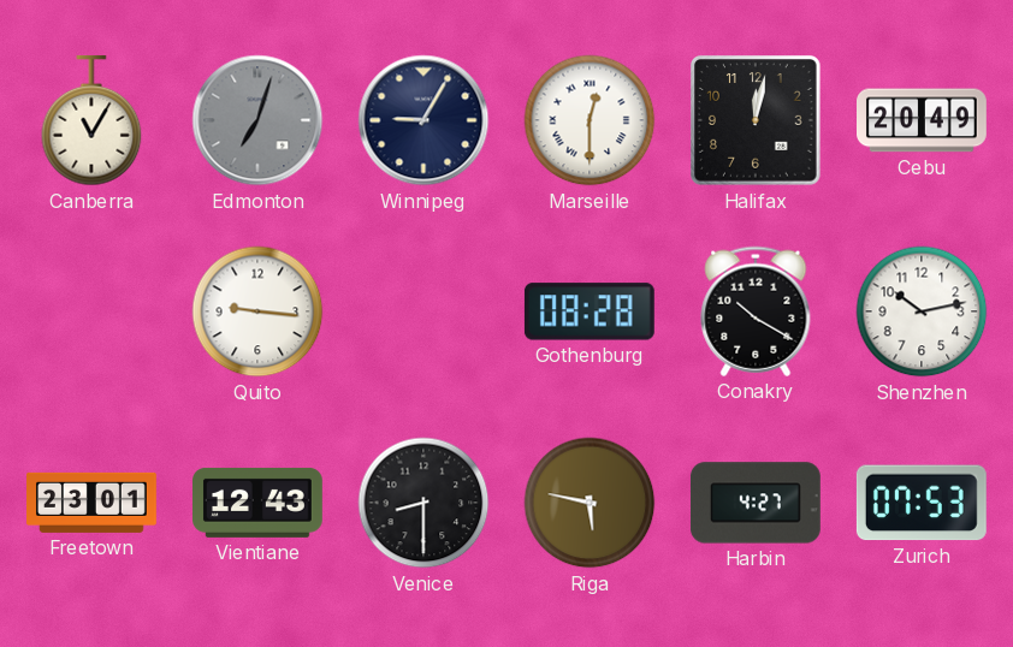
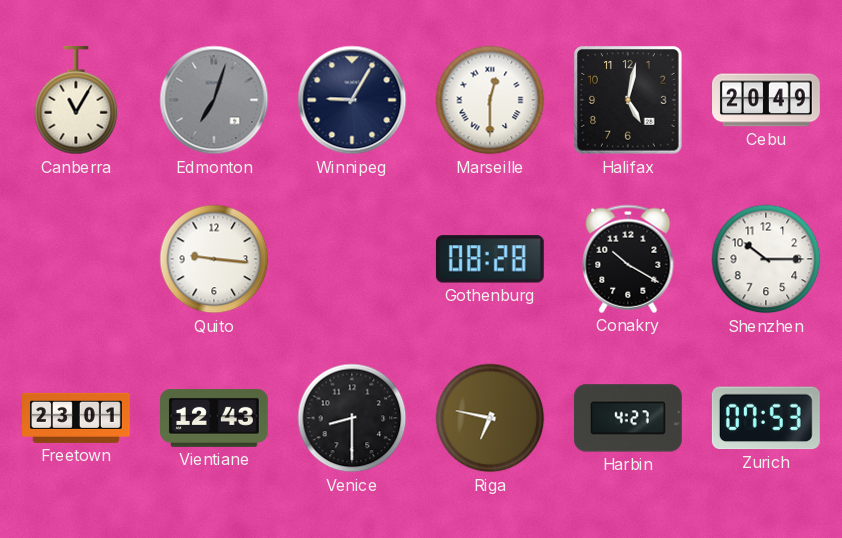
Halifax: 12:02 -> 5:02
Shenzhen: 10:13 -> 10:15
Riga: 5:47 -> 6:47
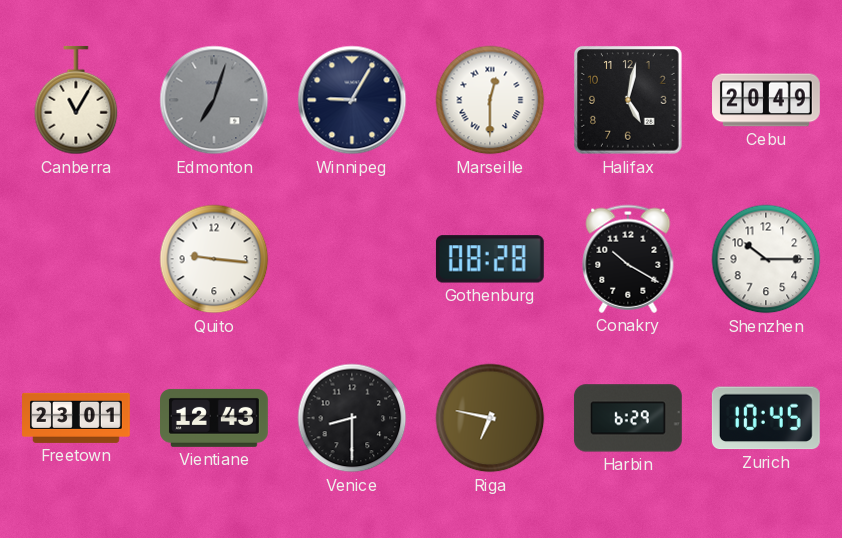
Harbin: 4:27 -> 6:29
Zurich: 07:53 -> 10:45
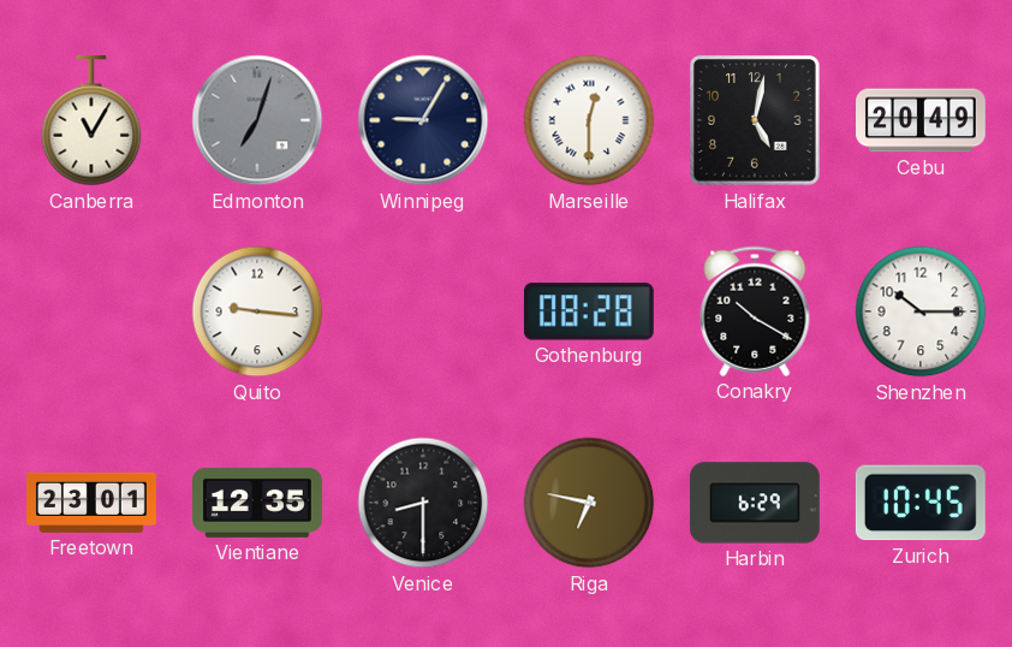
Vientiane: 12:43 -> 12:35
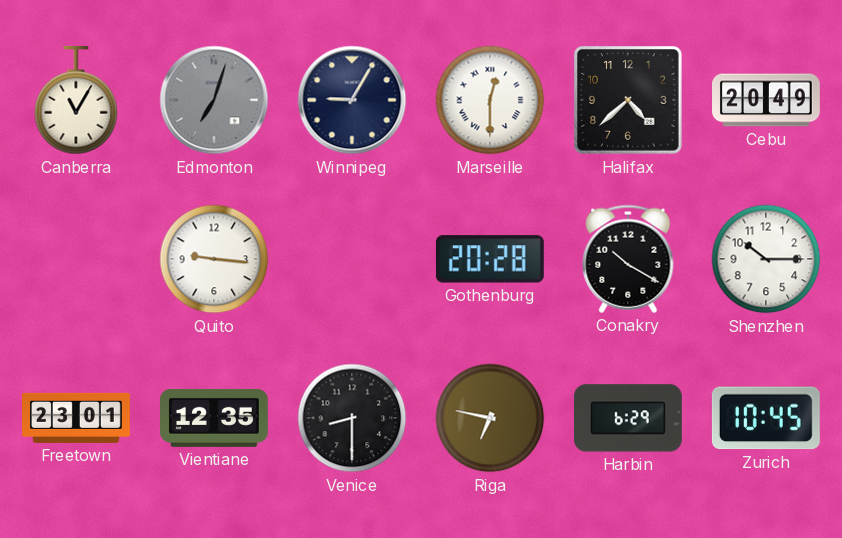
Halifax: 5:02 -> 4:38
Gothenburg: 08:28 -> 20:28
